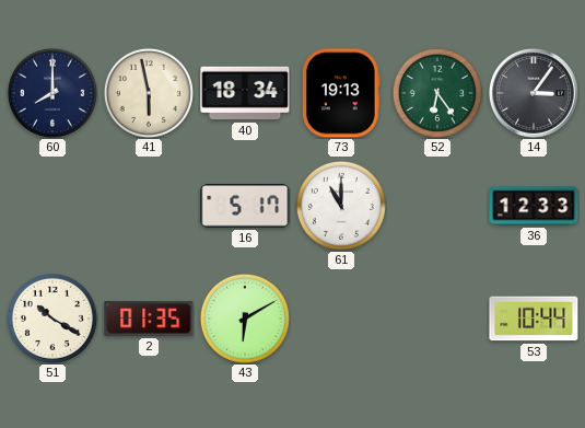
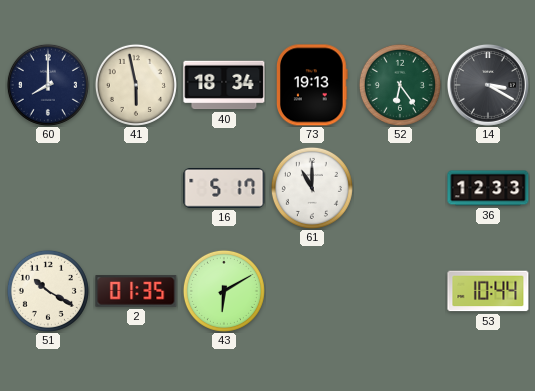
14: 3:06 -> 3:20
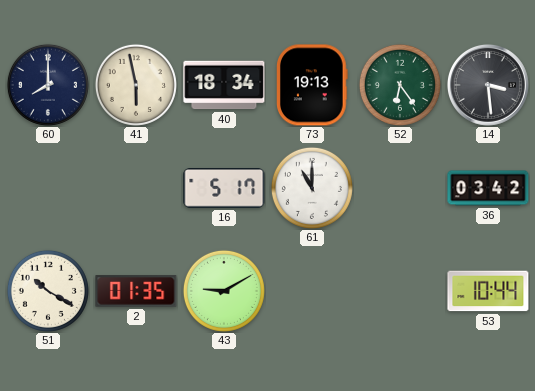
14: 3:20 -> 3:29
36: 12:33 -> 03:42
43: 6:10 -> 9:10
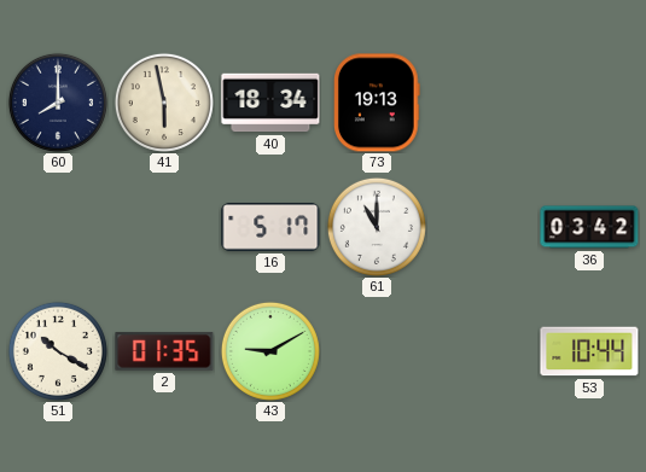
52: 6:24 -> none
14: 3:29 -> none
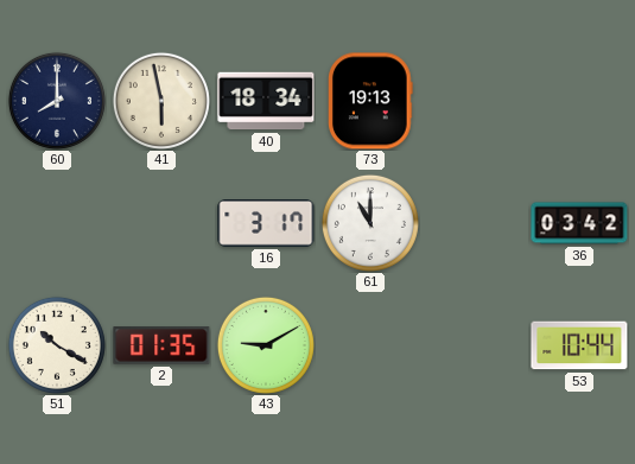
16: 5:17 -> 3:17
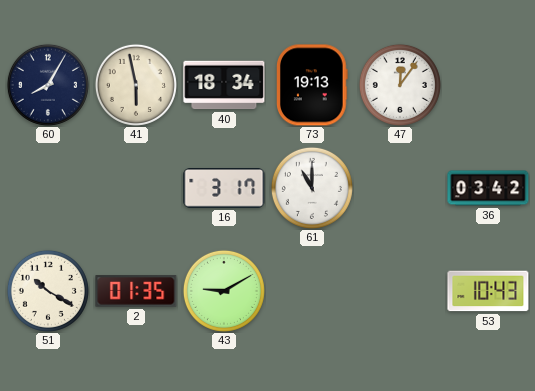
60: 8:00 -> 8:05
47: none -> 12:06
53: 10:44 -> 10:43
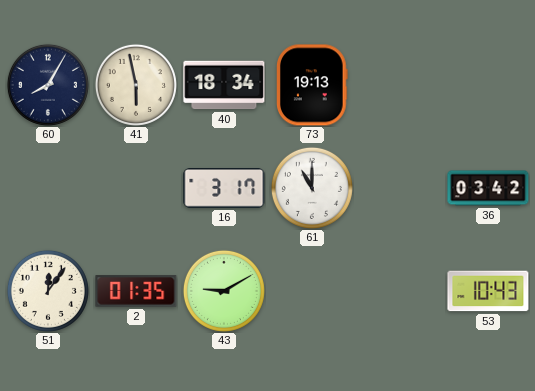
47: 12:06 -> none
51: 10:20 -> 12:06
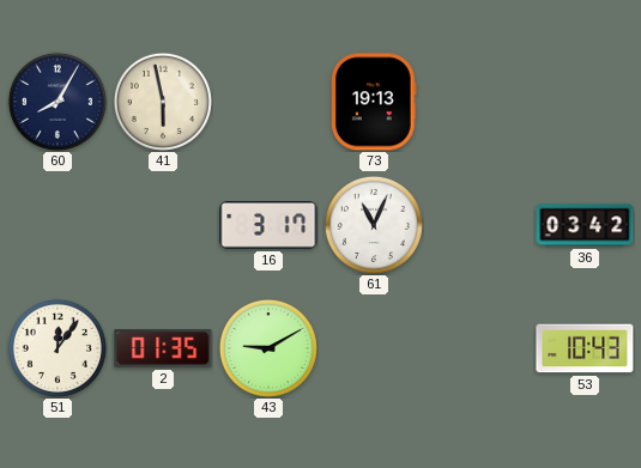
40: 18:34 -> none
61: 11:00 -> 11:04
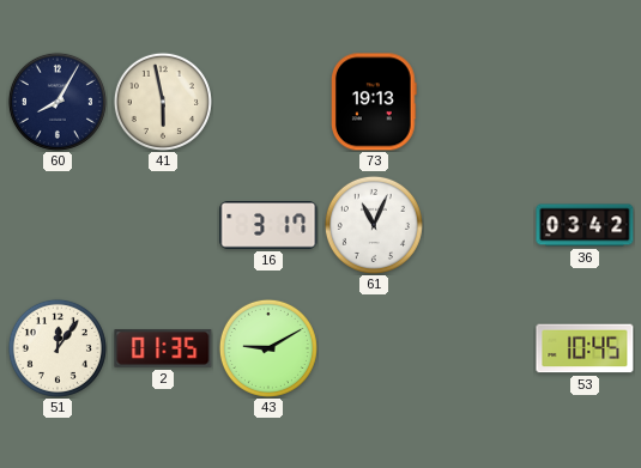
53: 10:43 -> 10:45
